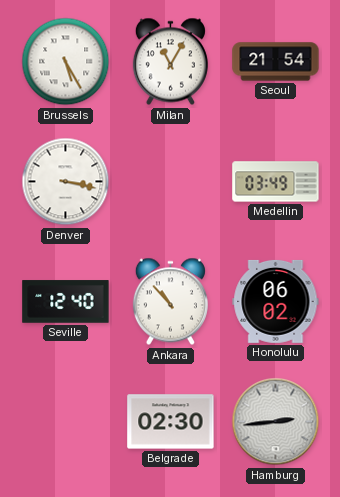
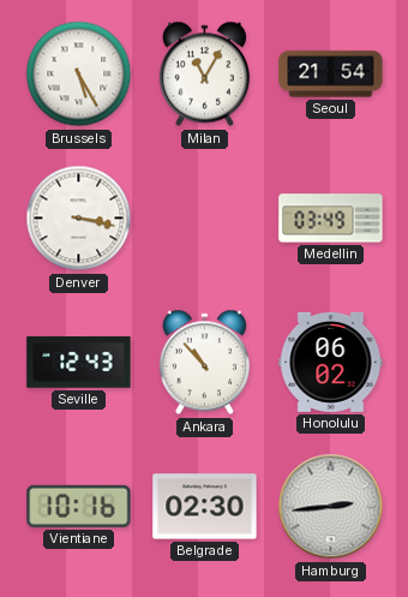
Seville: 12:40 -> 12:43
Vientiane: none -> 10:16
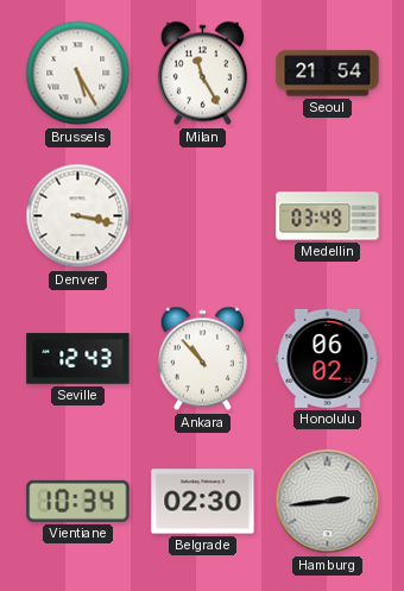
Milan: 11:05 -> 11:25
Vientiane: 10:16 -> 10:34
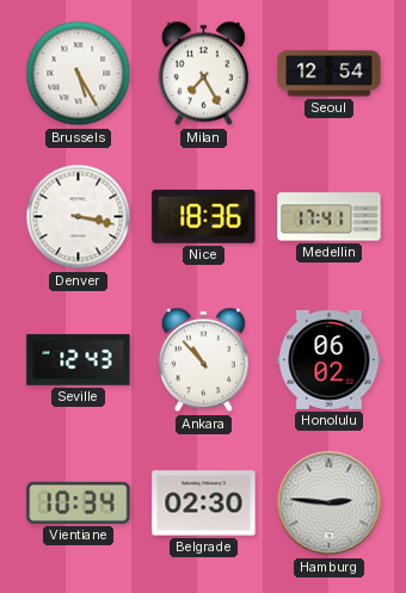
Milan: 11:25 -> 7:25
Seoul: 21:54 -> 12:54
Nice: none -> 18:36
Medellin: 03:49 -> 17:41
Hamburg: 2:44 -> 2:46
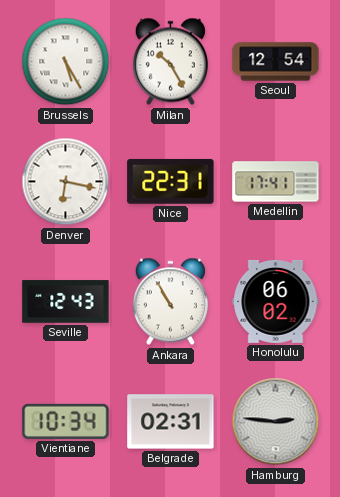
Milan: 7:25 -> 10:25
Denver: 3:17 -> 6:17
Nice: 18:36 -> 22:31
Ankara: 10:53 -> 10:55
Belgrade: 02:30 -> 02:31
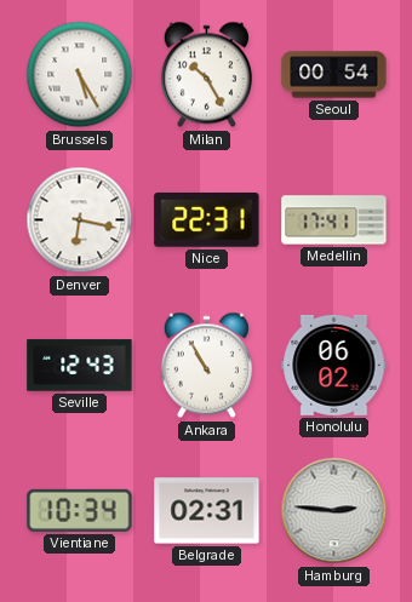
Seoul: 12:54 -> 00:54
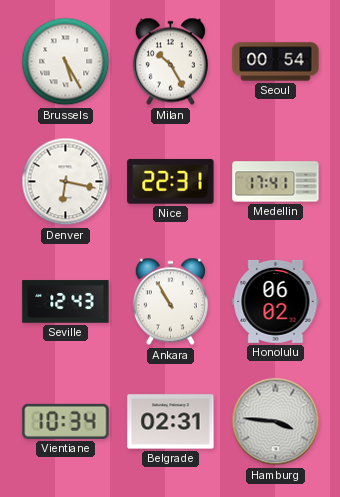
Hamburg: 2:46 -> 3:46
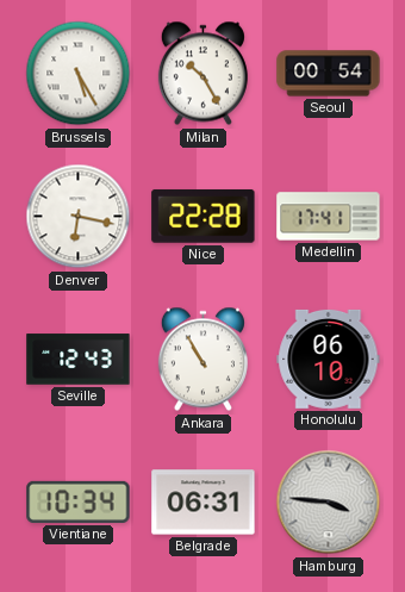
Nice: 22:31 -> 22:28
Honolulu: 06:02 -> 06:10
Belgrade: 02:31 -> 06:31
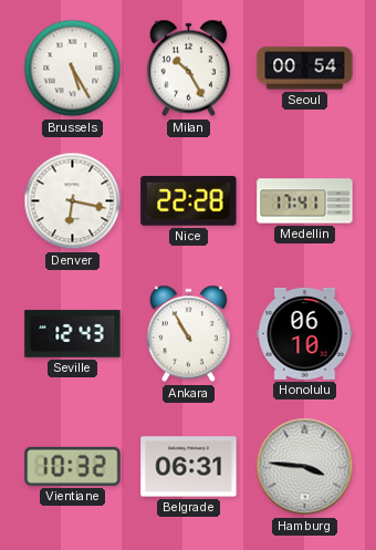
Vientiane: 10:34 -> 10:32
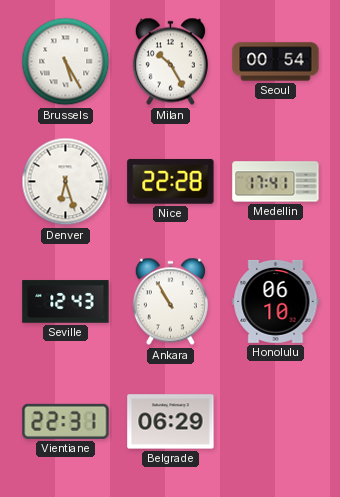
Denver: 6:17 -> 6:27
Vientiane: 10:32 -> 22:31
Belgrade: 06:31 -> 06:29
Hamburg: 3:46 -> none
